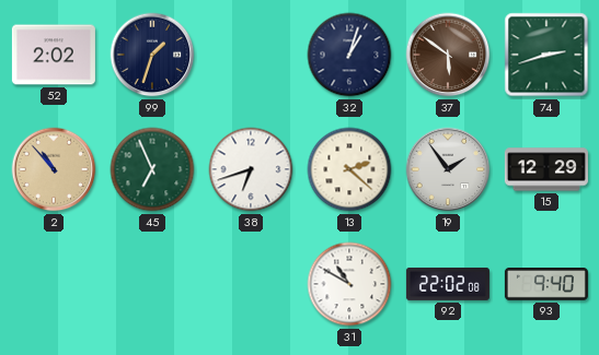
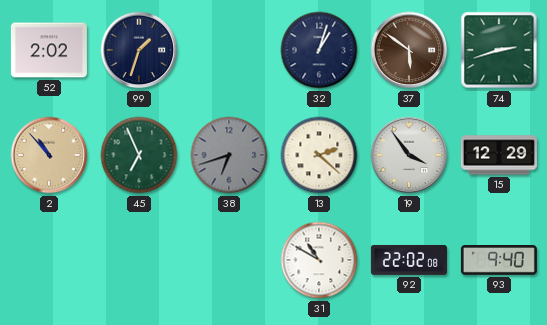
38 dial: white -> grey
19: 1:54 -> 3:54
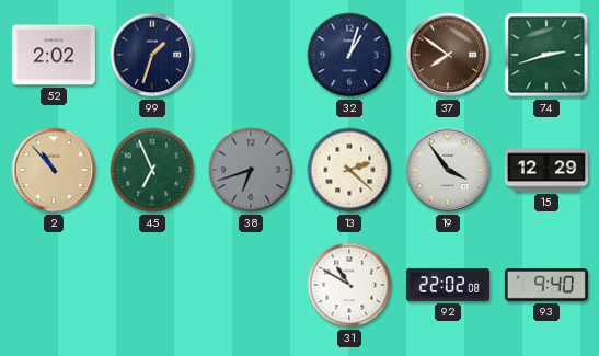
37: 5:51 -> 7:51
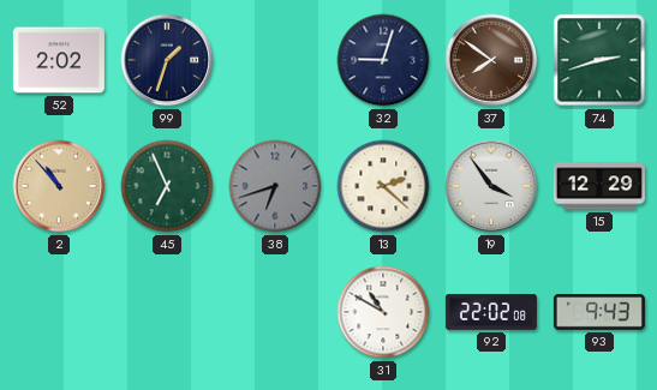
32: 1:03 -> 9:03
93: 9:40 -> 9:43
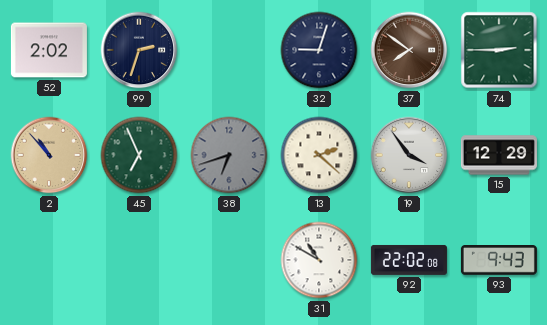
99: 1:33 -> 2:33
74: 2:42 -> 2:45
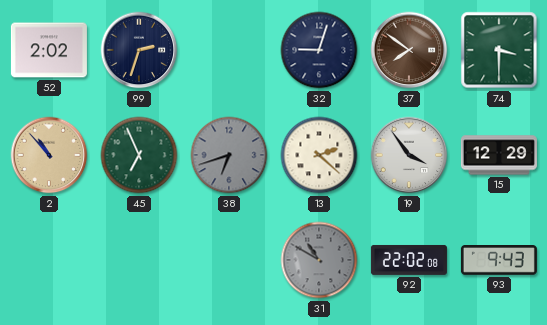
74: 2:45 -> 3:30
31 dial: white -> grey
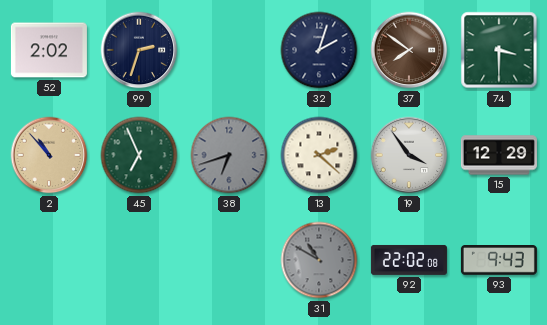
32: 9:03 -> 2:03
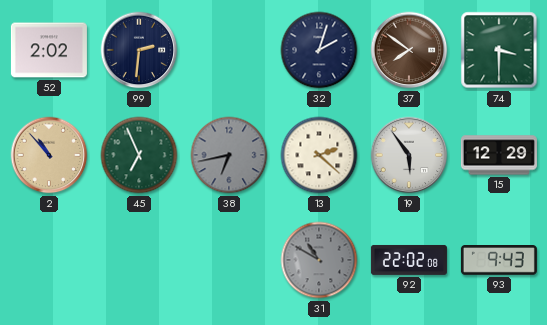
99: 2:33 -> 2:31
38: 6:42 -> 6:43
19: 3:54 -> 5:54
